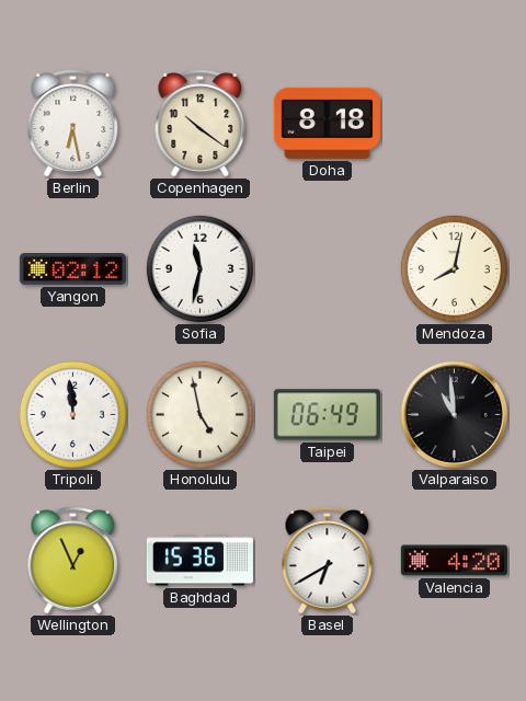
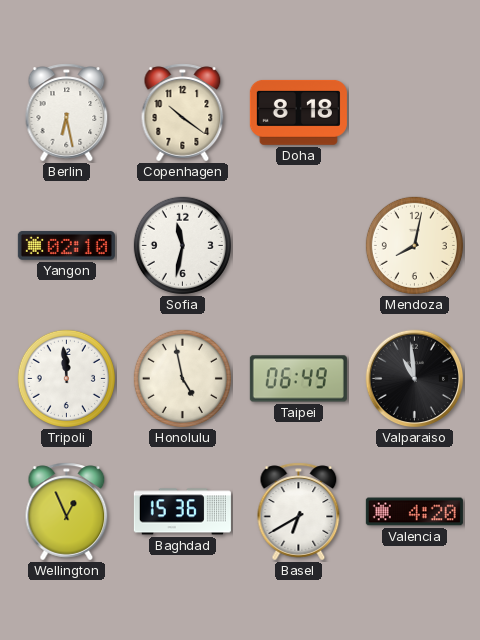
Yangon: 02:12 -> 02:10
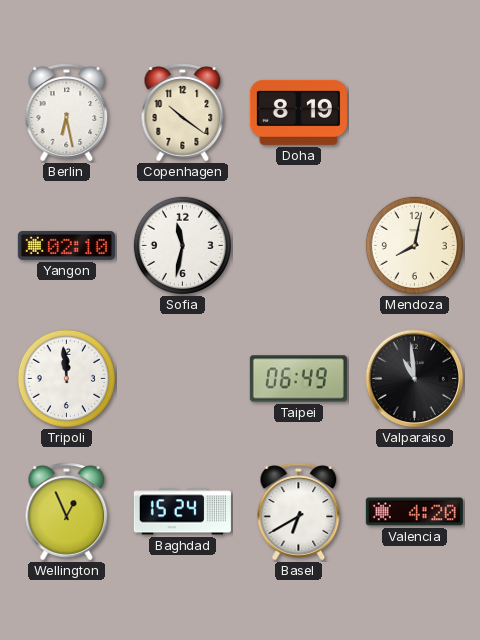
Doha: 8:18 -> 8:19
Honolulu: 4:58 -> none
Baghdad: 15:36 -> 15:24
